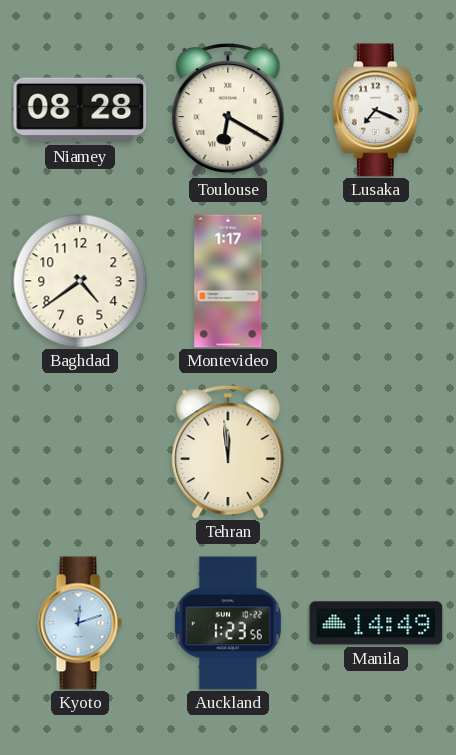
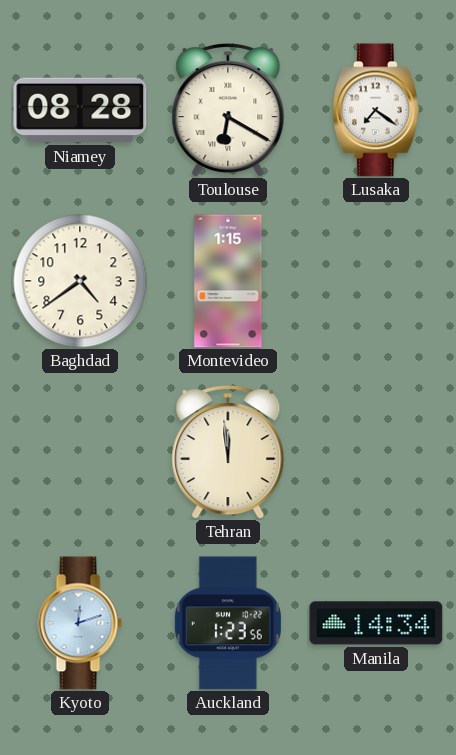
Lusaka: 7:19 -> 7:21
Montevideo: 1:17 -> 1:15
Manila: 14:49 -> 14:34
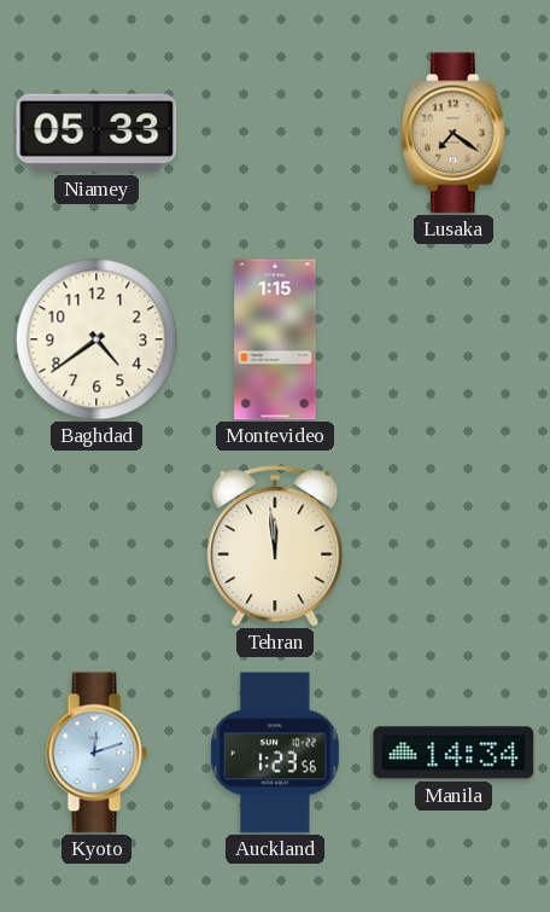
Niamey: 08:28 -> 05:33
Toulouse: 6:20 -> none
Lusaka dial: white -> champagne
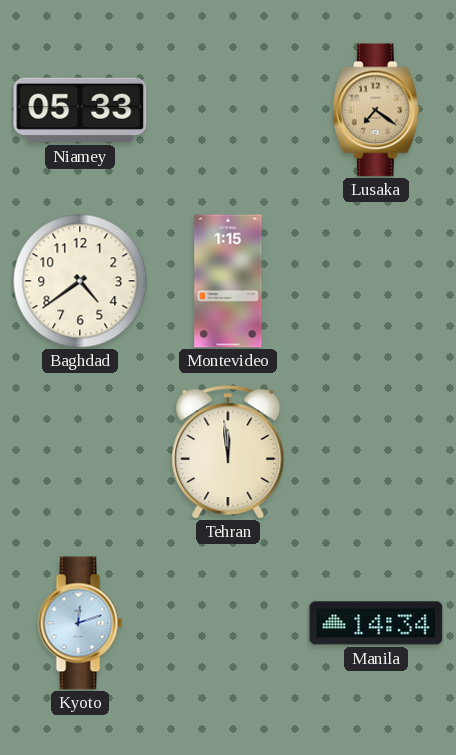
Auckland: 1:23 -> none
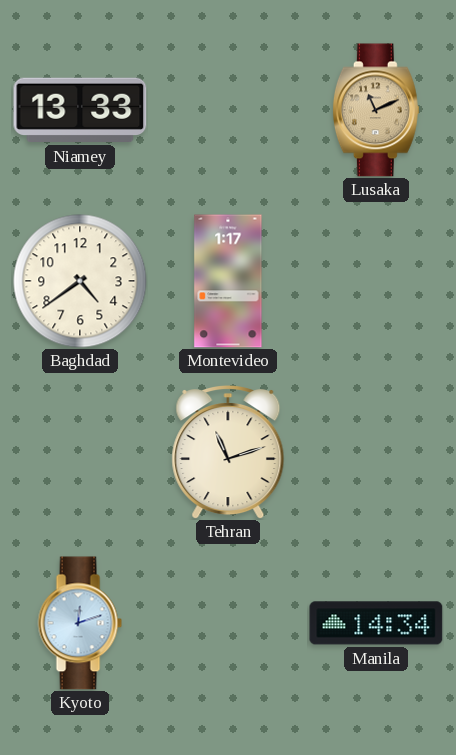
Niamey: 05:33 -> 13:33
Lusaka: 7:21 -> 11:11
Montevideo: 1:15 -> 1:17
Tehran: 11:59 -> 11:12
